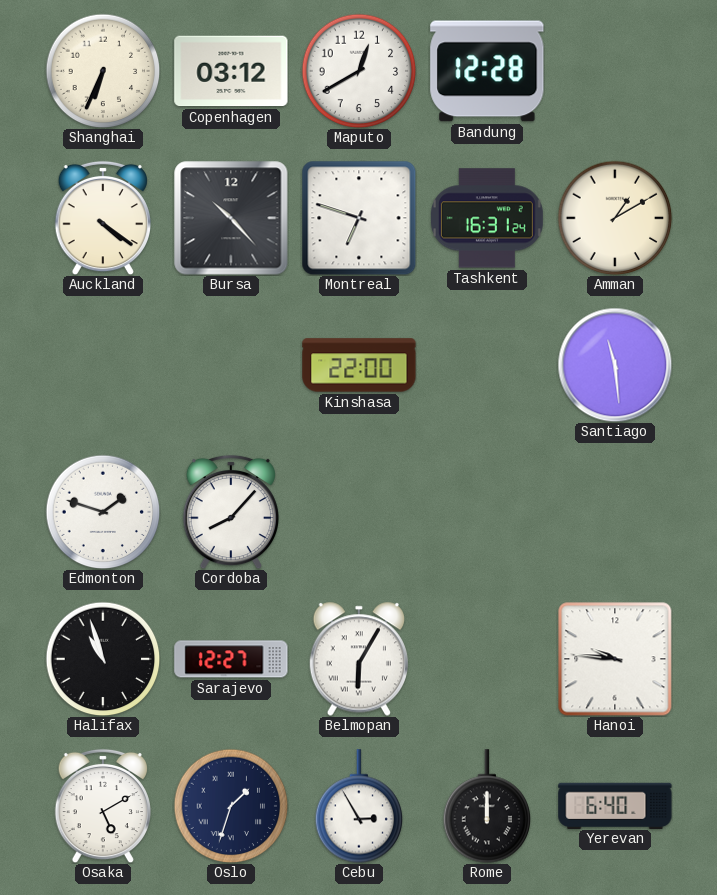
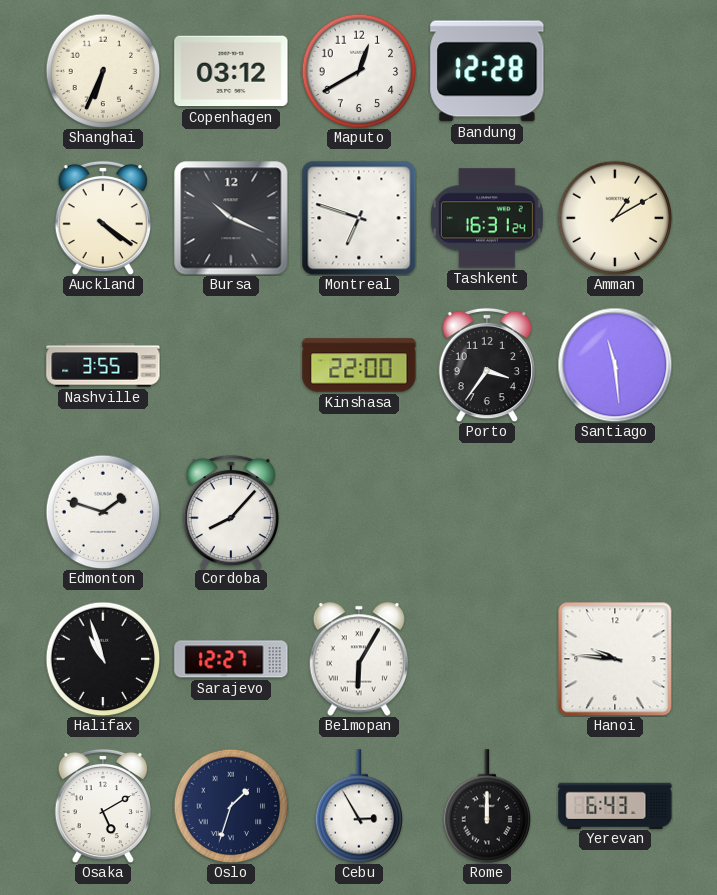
Bursa: 10:23 -> 10:19
Nashville: none -> 3:55
Porto: none -> 3:36
Yerevan: 6:40 -> 6:43
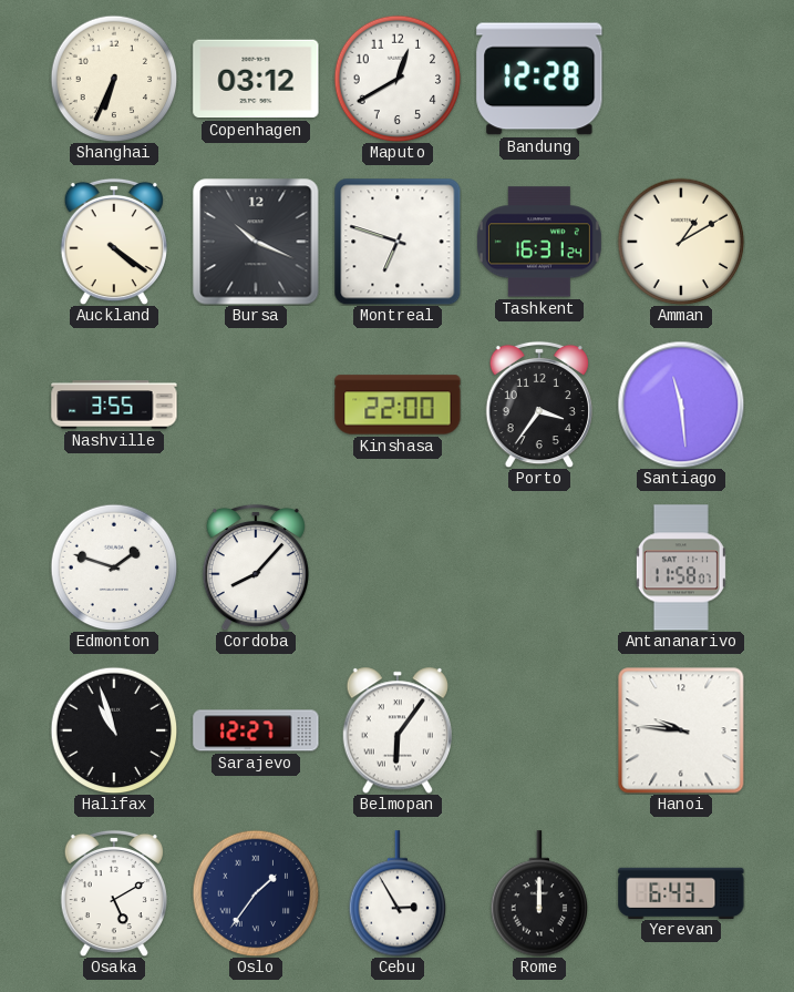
Antananarivo: none -> 11:58
Belmopan: 6:05 -> 6:06
Oslo: 1:33 -> 1:36
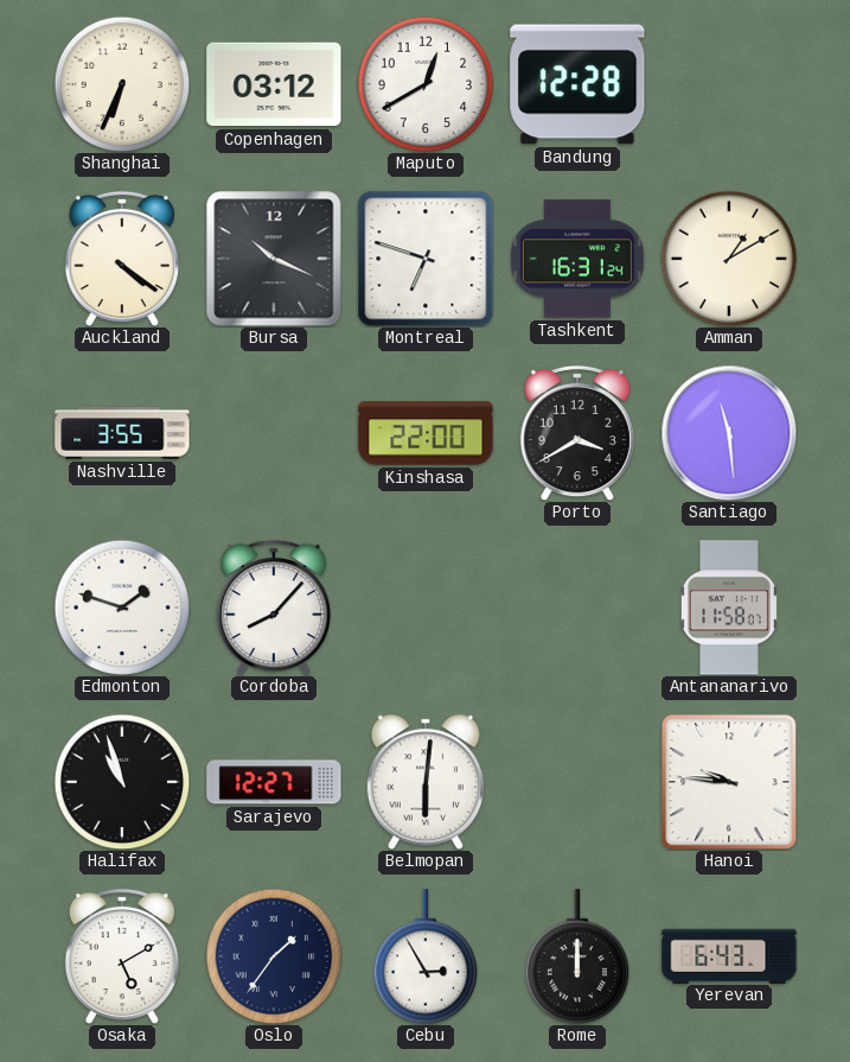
Porto: 3:36 -> 3:40
Belmopan: 6:06 -> 6:01
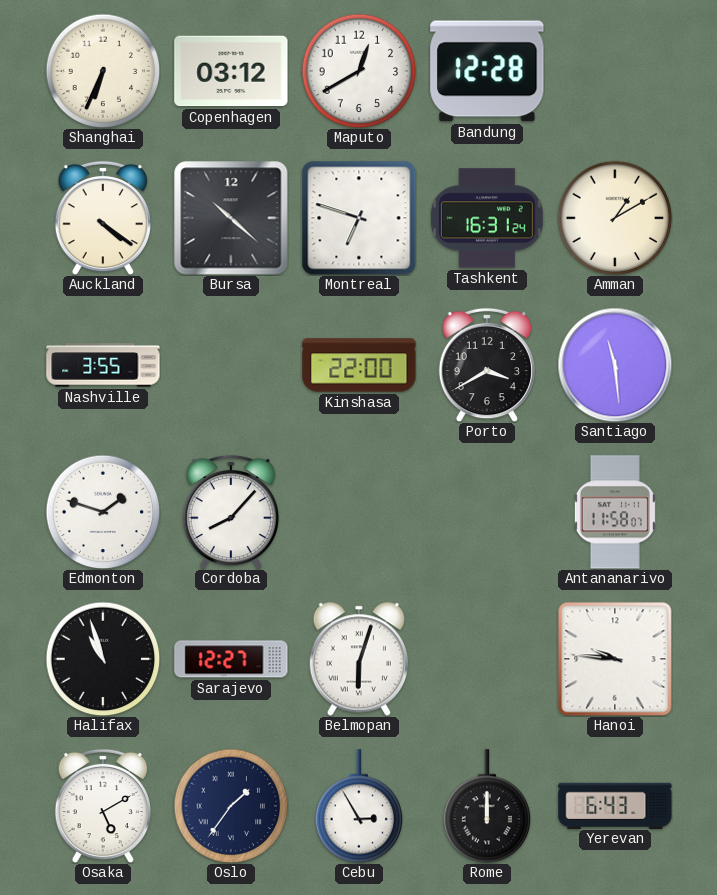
Bursa: 10:19 -> 10:22
Belmopan: 6:01 -> 6:03
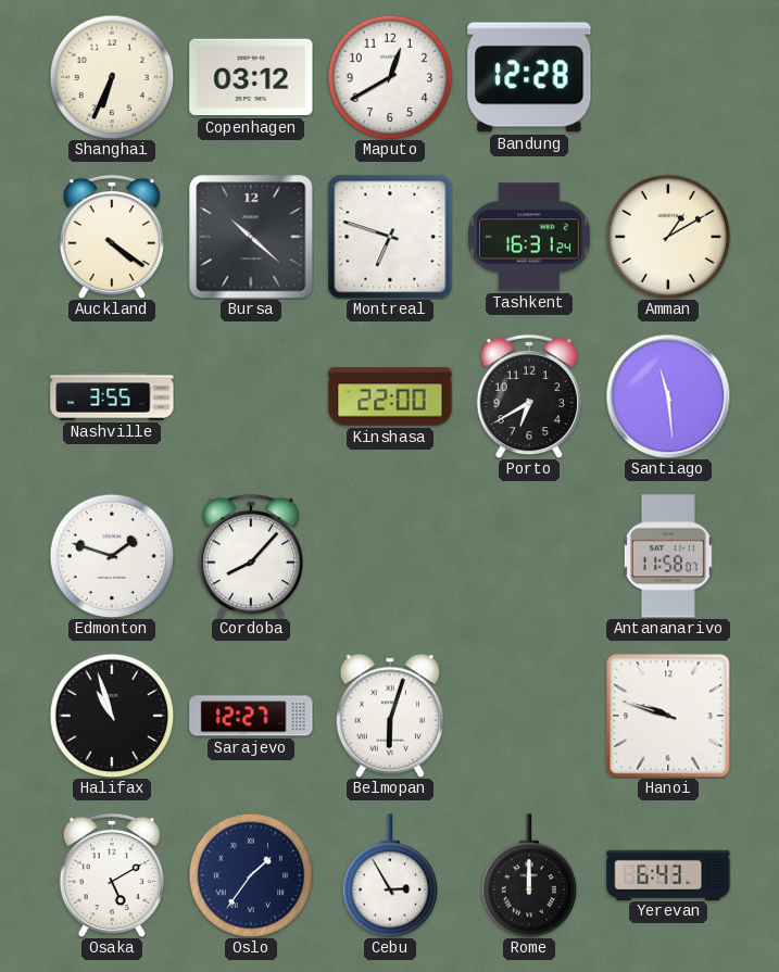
Porto: 3:40 -> 6:40
Hanoi: 9:46 -> 9:48
